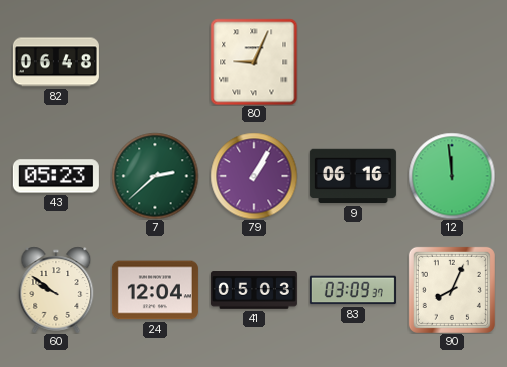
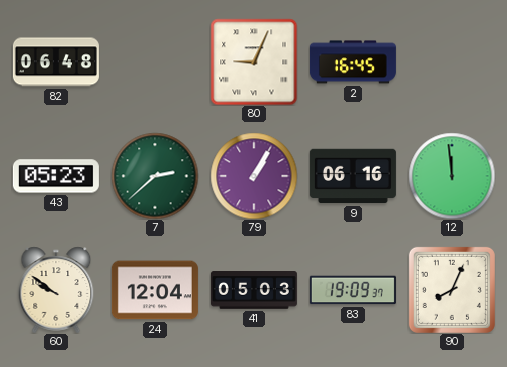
2: none -> 16:45
83: 03:09 -> 19:09
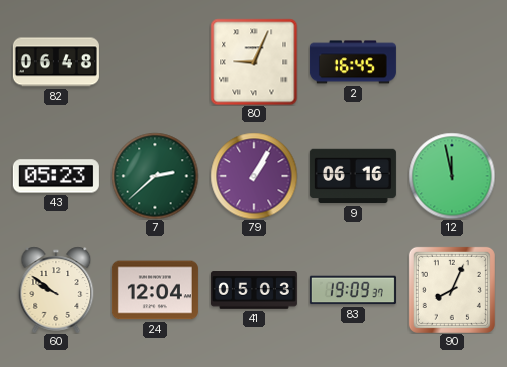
12: 11:59 -> 11:58
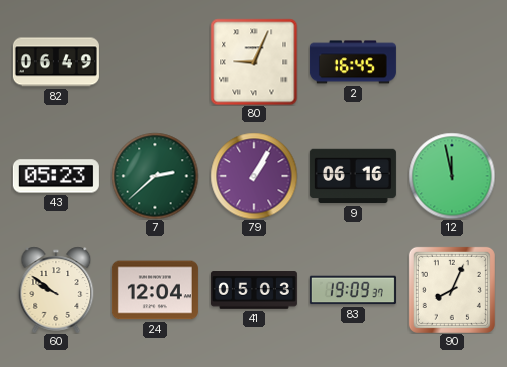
82: 06:48 -> 06:49
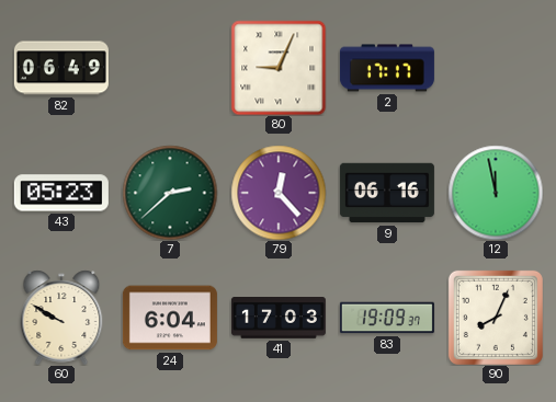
2: 16:45 -> 17:17
79: 1:05 -> 12:23
60: 9:51 -> 9:50
24: 12:04 -> 6:04
41: 05:03 -> 17:03
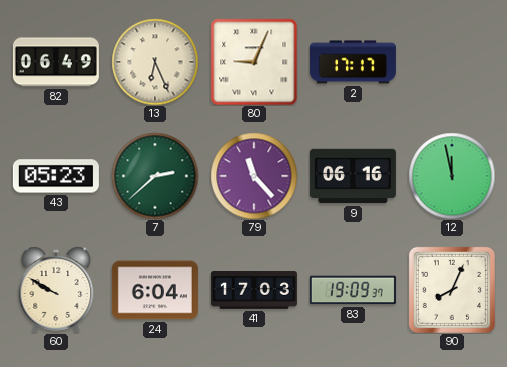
13: none -> 6:26
79: 12:23 -> 11:23
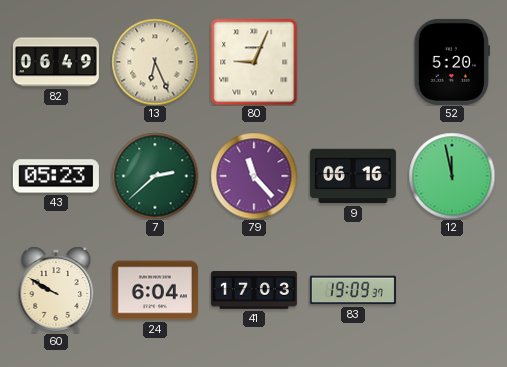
2: 17:17 -> none
52: none -> 5:20
90: 8:04 -> none
